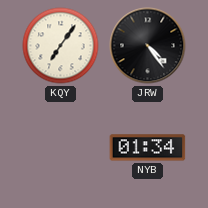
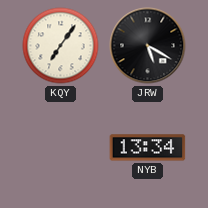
JRW: 4:24 -> 5:20
NYB: 01:34 -> 13:34
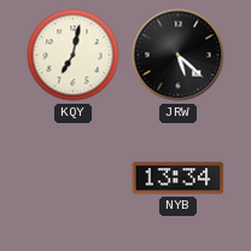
KQY: 7:06 -> 7:02
JRW: 5:20 -> 5:22
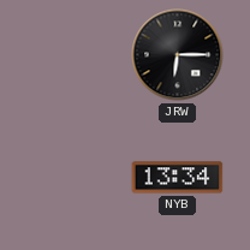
KQY: 7:02 -> none
JRW: 5:22 -> 6:15
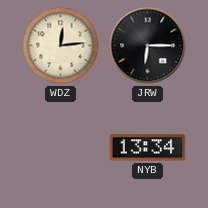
WDZ: none -> 12:14
